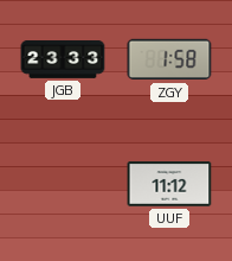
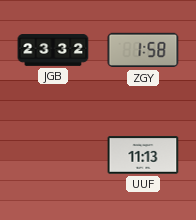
JGB: 23:33 -> 23:32
UUF: 11:12 -> 11:13
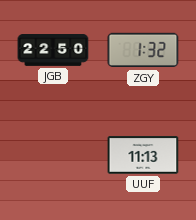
JGB: 23:32 -> 22:50
ZGY: 1:58 -> 1:32
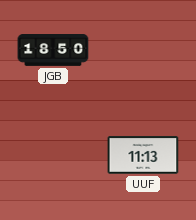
JGB: 22:50 -> 18:50
ZGY: 1:32 -> none
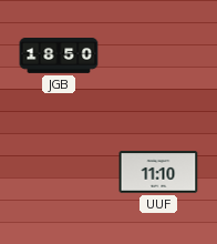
UUF: 11:13 -> 11:10
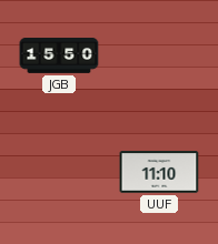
JGB: 18:50 -> 15:50
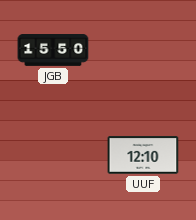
UUF: 11:10 -> 12:10
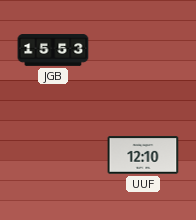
JGB: 15:50 -> 15:53
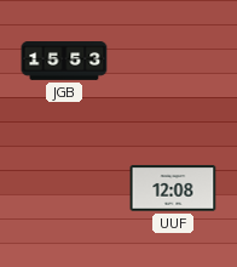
UUF: 12:10 -> 12:08
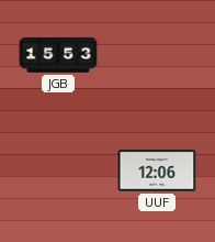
UUF: 12:08 -> 12:06
